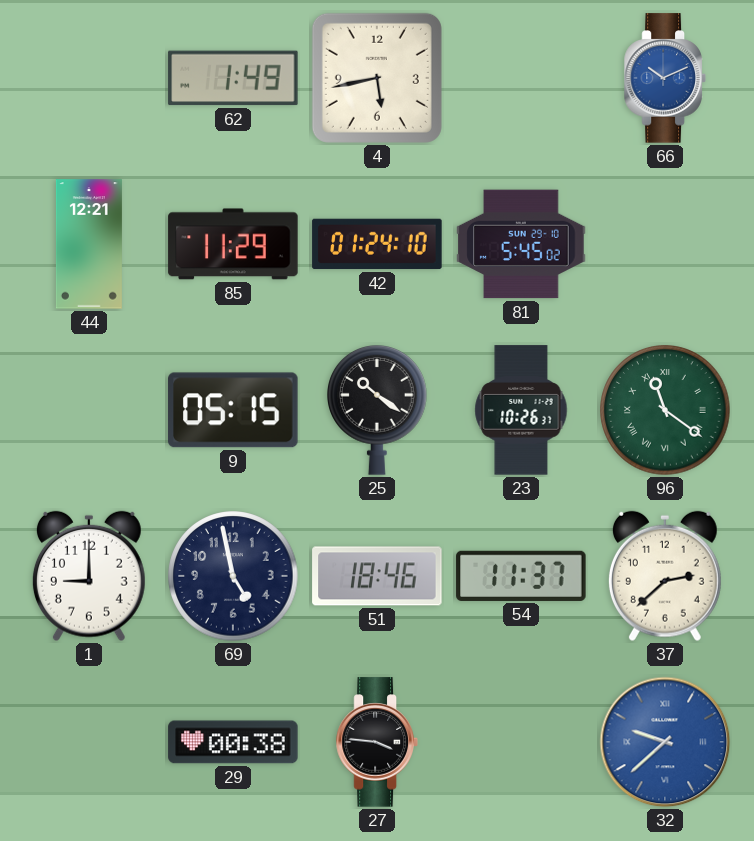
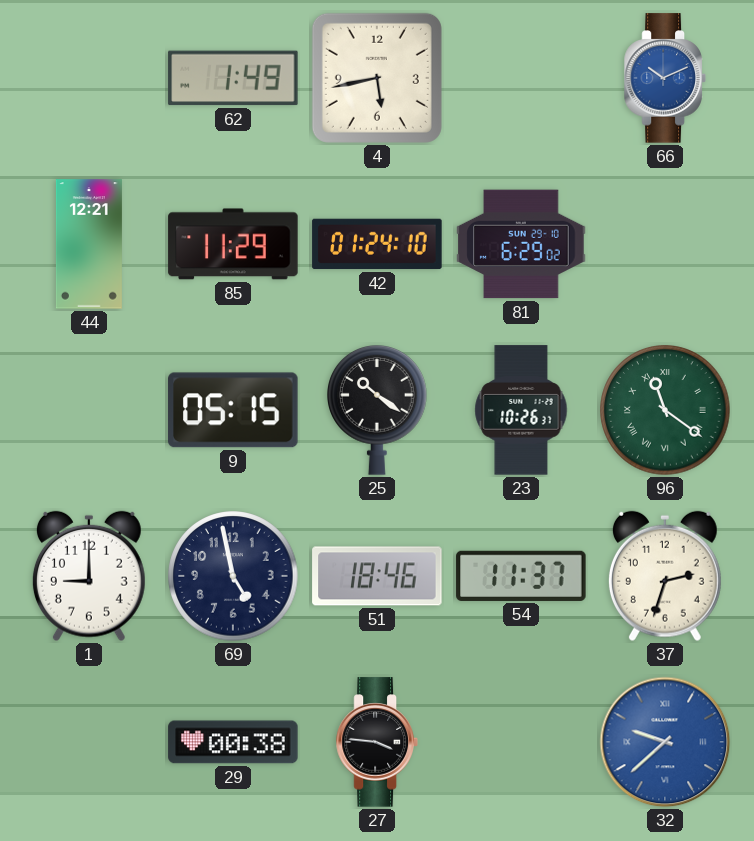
81: 5:45 -> 6:29
37: 2:38 -> 2:33
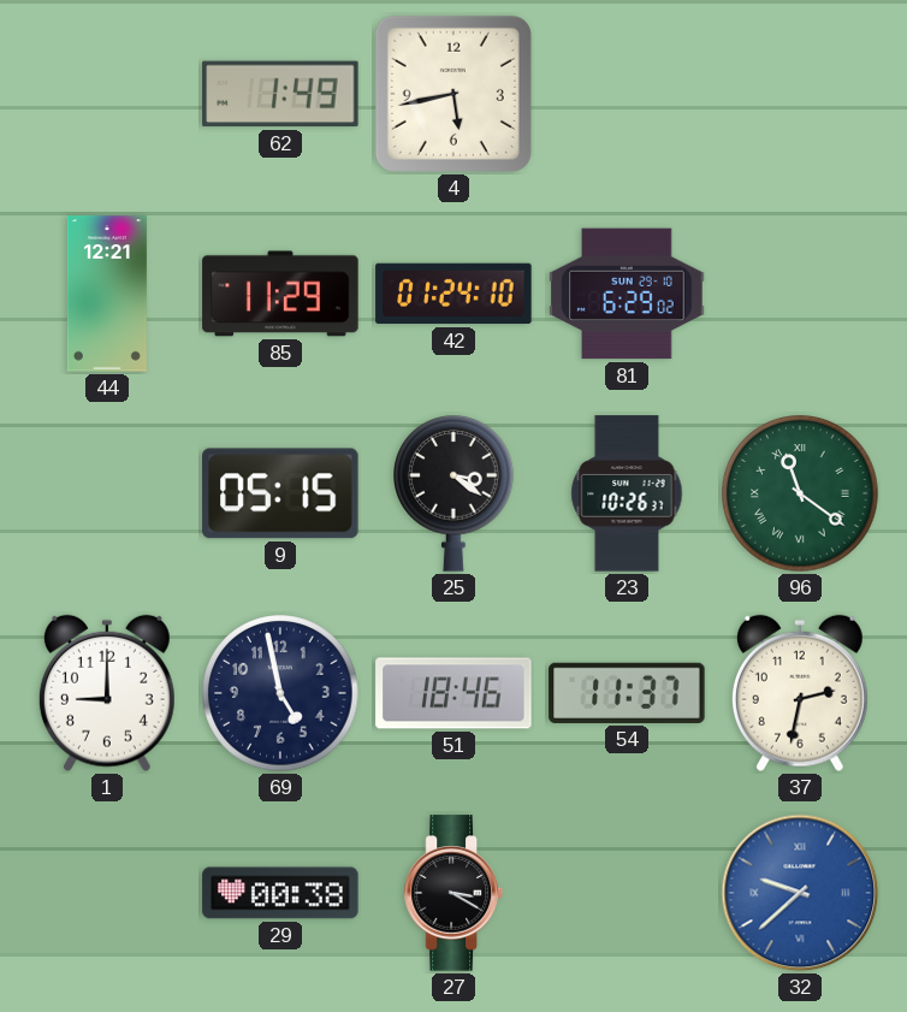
66: 10:11 -> none
25: 10:21 -> 3:21
37: 2:33 -> 2:32
27: 3:46 -> 3:20
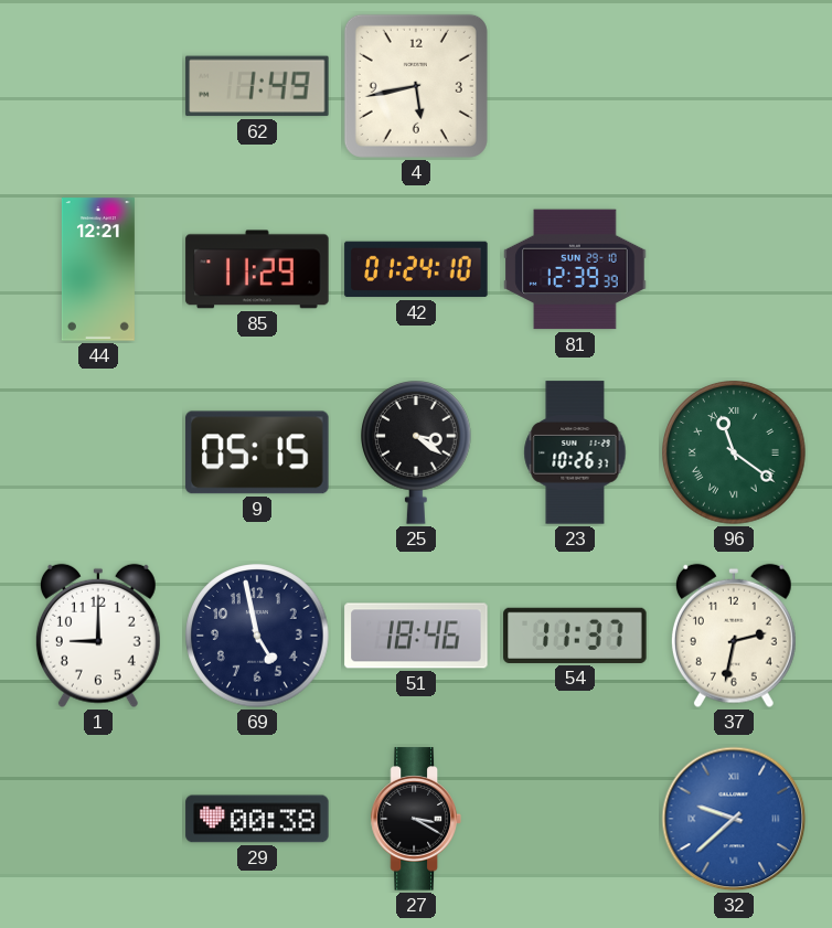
81: 6:29 -> 12:39
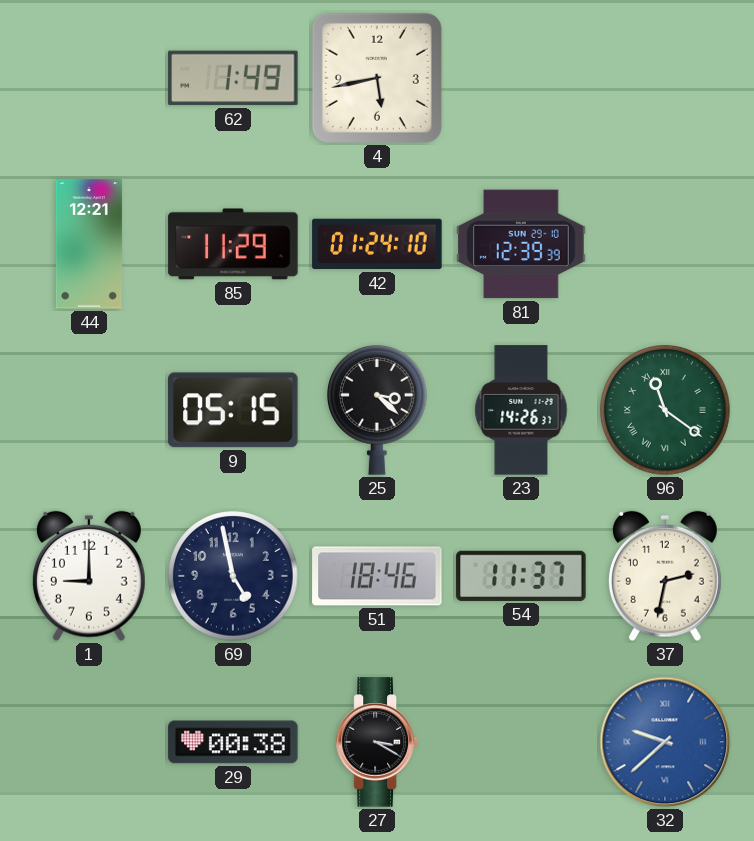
25: 3:21 -> 3:22
23: 10:26 -> 14:26
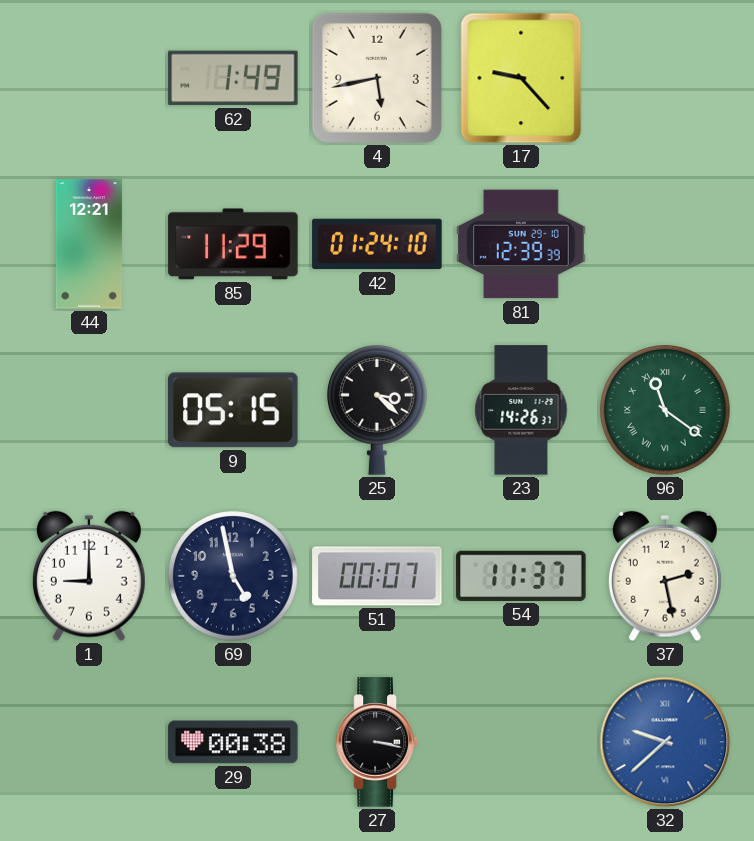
17: none -> 9:23
51: 18:46 -> 00:07
37: 2:32 -> 2:28
27: 3:20 -> 3:17
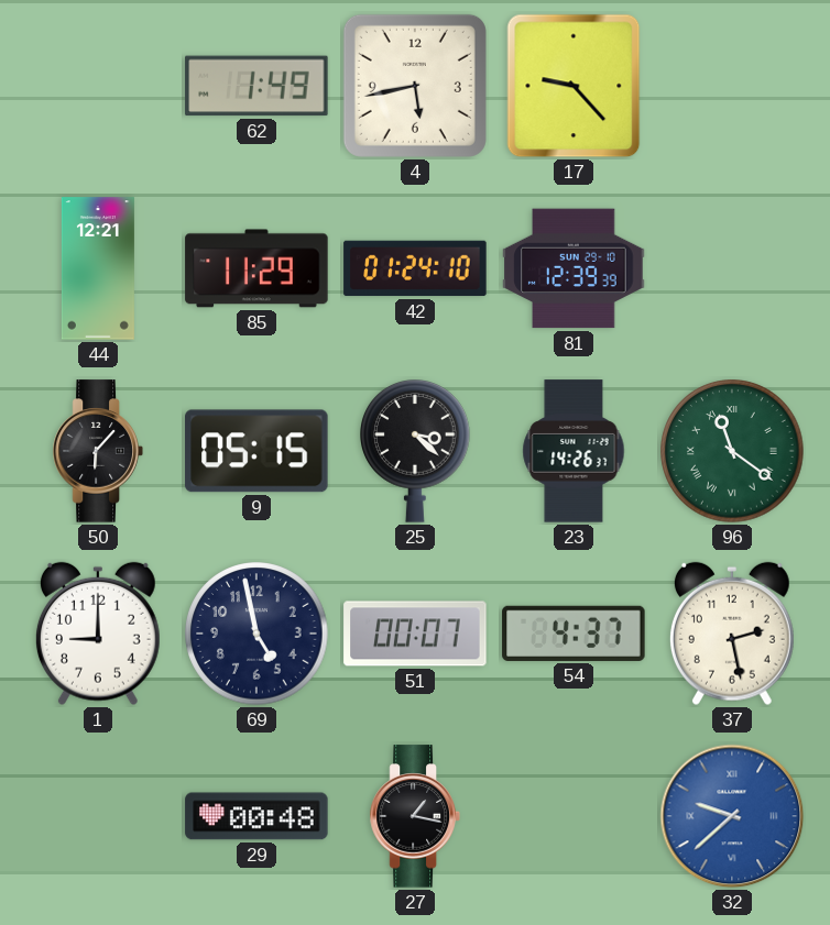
50: none -> 6:07
54: 11:37 -> 4:37
29: 00:38 -> 00:48
27: 3:17 -> 1:17
